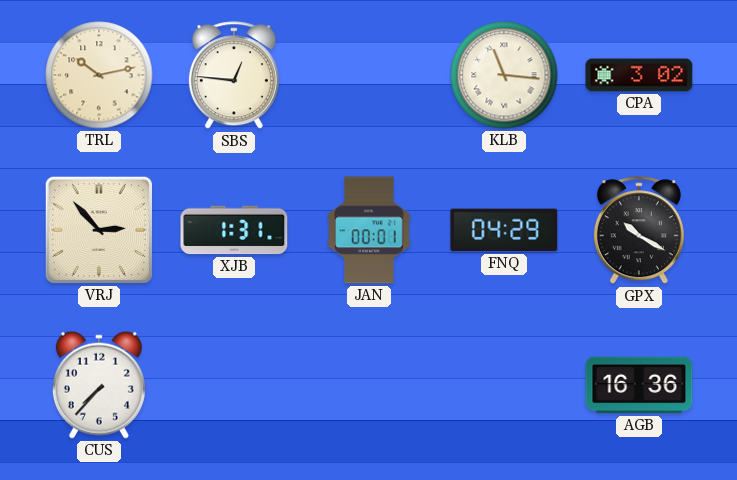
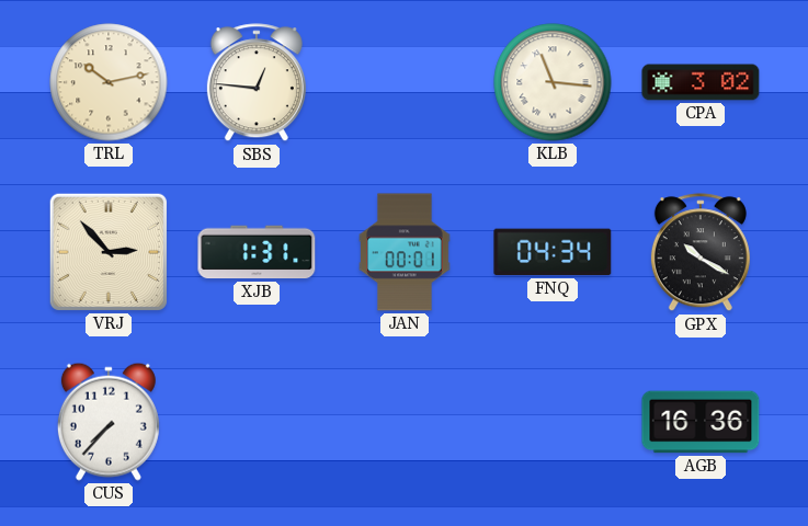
FNQ: 04:29 -> 04:34
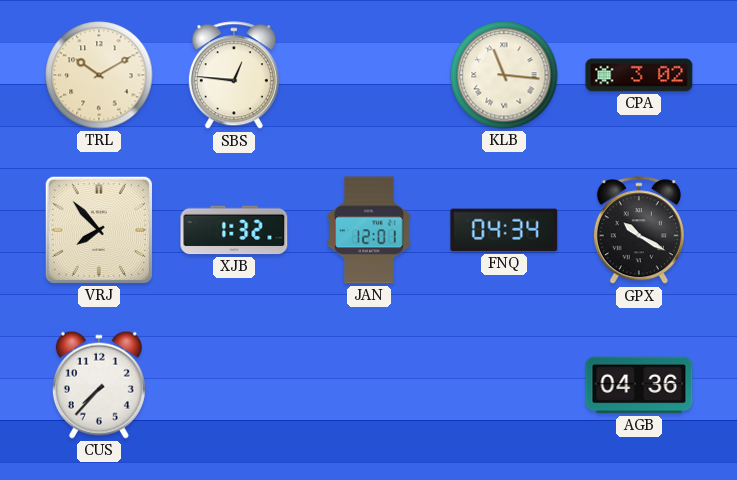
TRL: 10:13 -> 10:10
VRJ: 2:53 -> 7:53
XJB: 1:31 -> 1:32
JAN: 00:01 -> 12:01
AGB: 16:36 -> 04:36
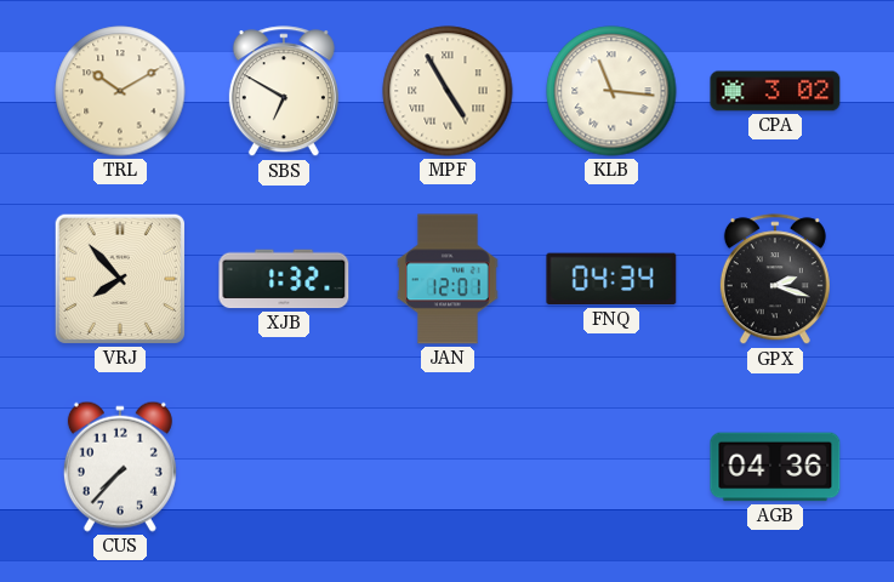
SBS: 12:46 -> 6:50
MPF: none -> 4:55
GPX: 10:20 -> 2:18
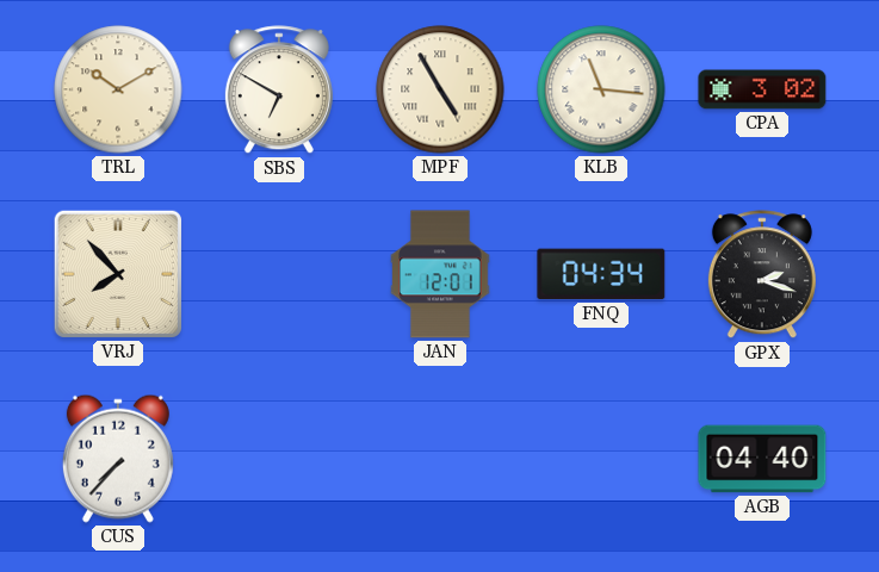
XJB: 1:32 -> none
AGB: 04:36 -> 04:40
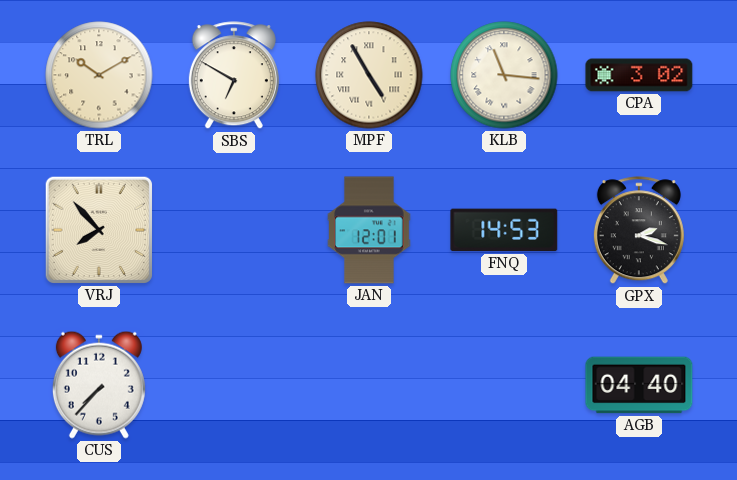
FNQ: 04:34 -> 14:53
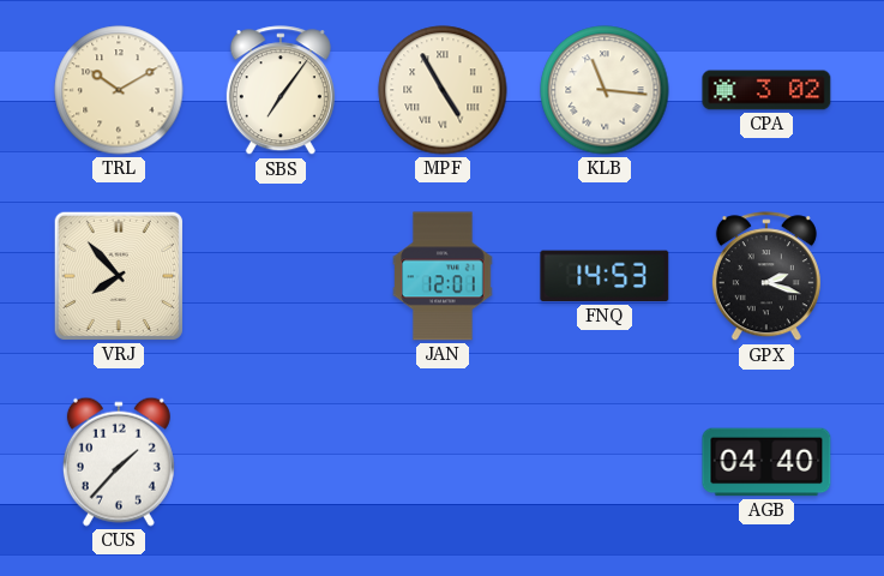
SBS: 6:50 -> 7:06
CUS: 7:37 -> 1:37
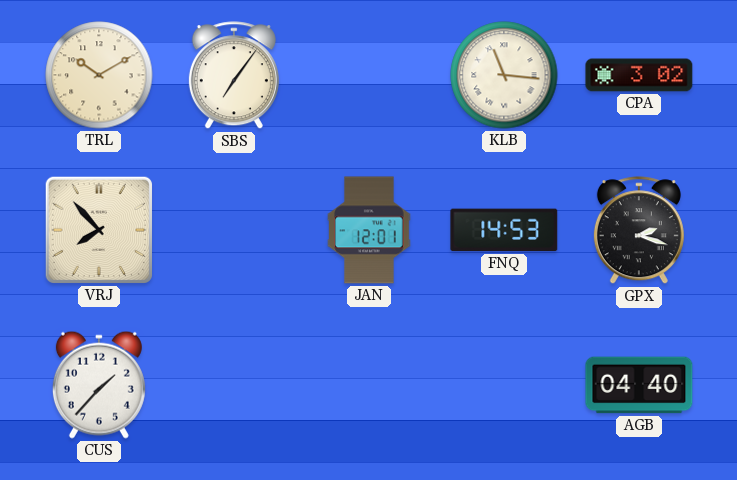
MPF: 4:55 -> none
